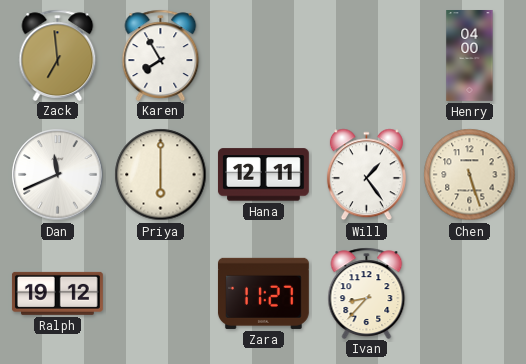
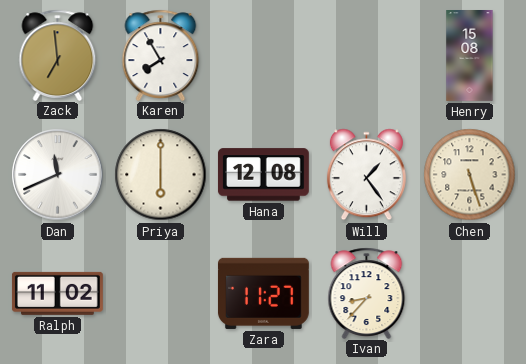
Henry: 04:00 -> 15:08
Hana: 12:11 -> 12:08
Ralph: 19:12 -> 11:02
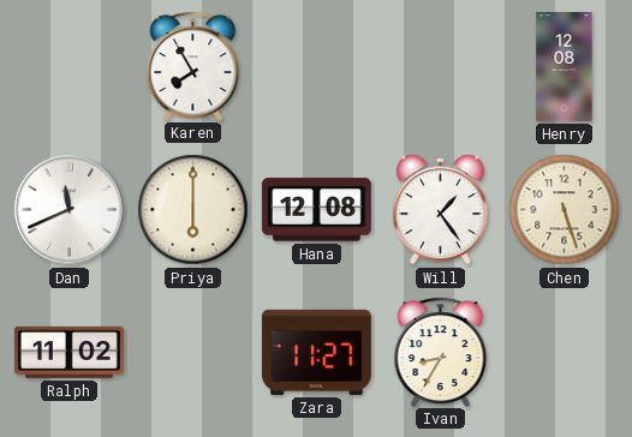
Zack: 6:59 -> none
Henry: 15:08 -> 12:08
Ivan: 8:37 -> 8:35
